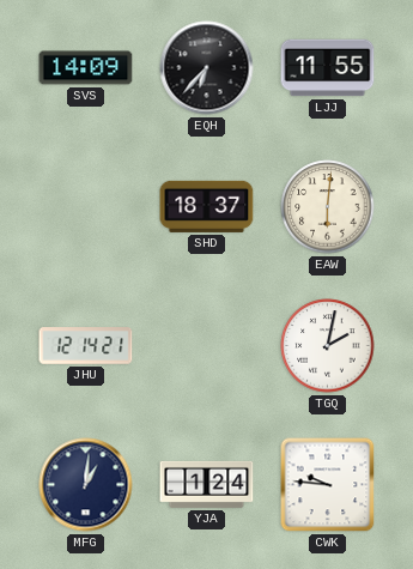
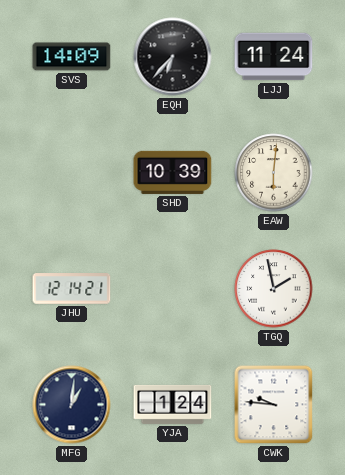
LJJ: 11:55 -> 11:24
SHD: 18:37 -> 10:39
TGQ: 2:02 -> 1:58
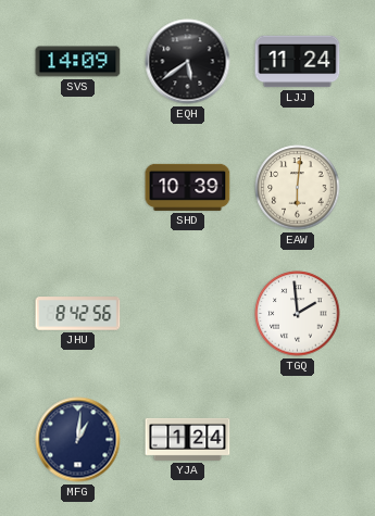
EQH: 6:37 -> 5:39
JHU: 12:14 -> 8:42
TGQ: 1:58 -> 1:59
CWK: 9:46 -> none
